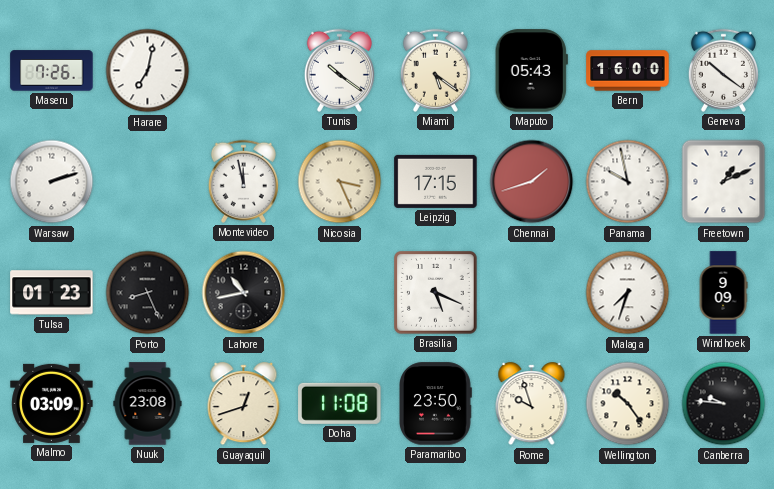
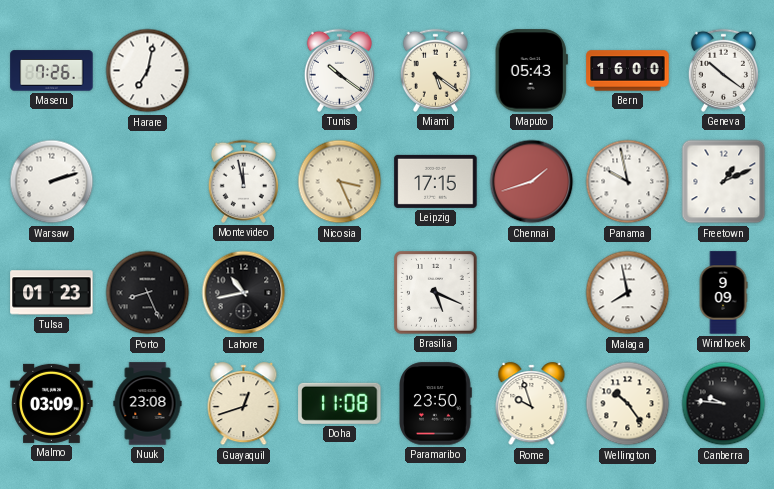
Malaga: 7:33 -> 7:58
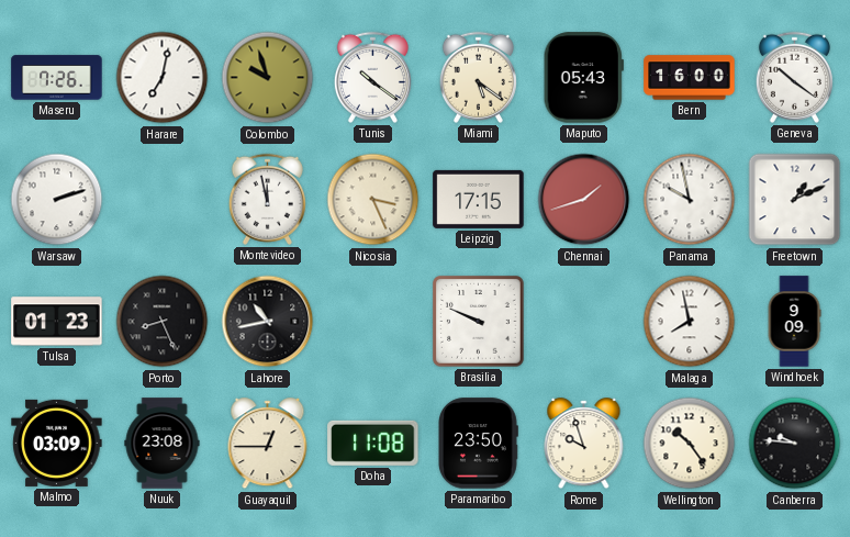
Colombo: none -> 9:57
Brasilia: 5:19 -> 9:49
Guayaquil: 12:42 -> 12:45
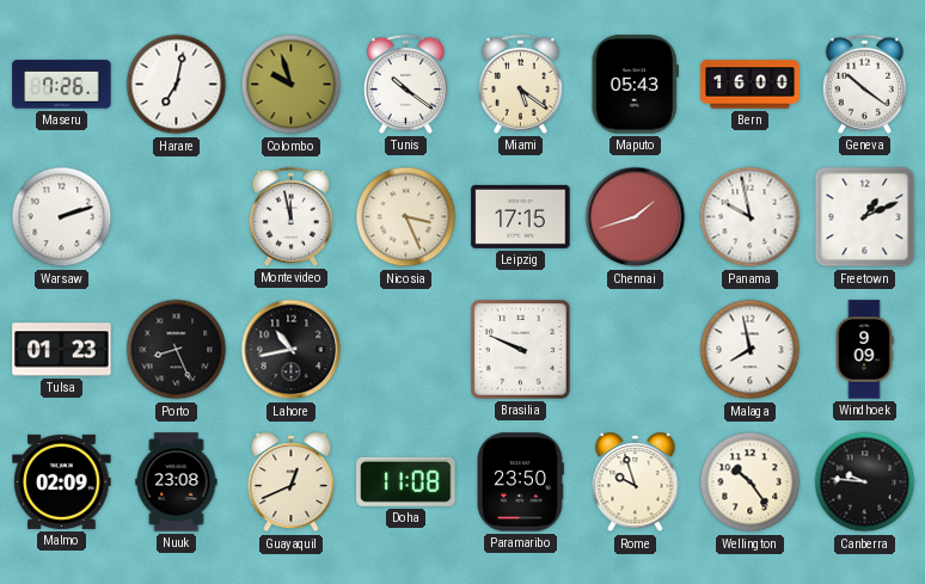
Malmo: 03:09 -> 02:09
Guayaquil: 12:45 -> 12:41
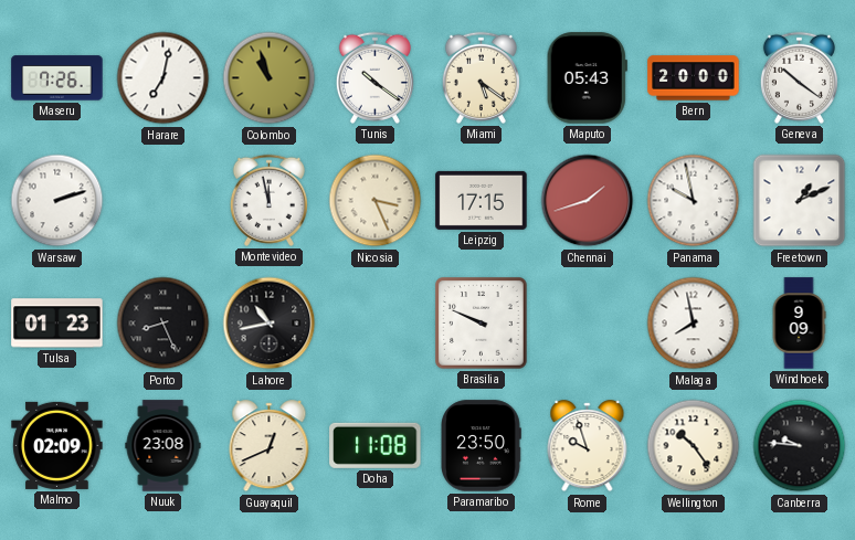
Colombo: 9:57 -> 10:57
Bern: 16:00 -> 20:00
